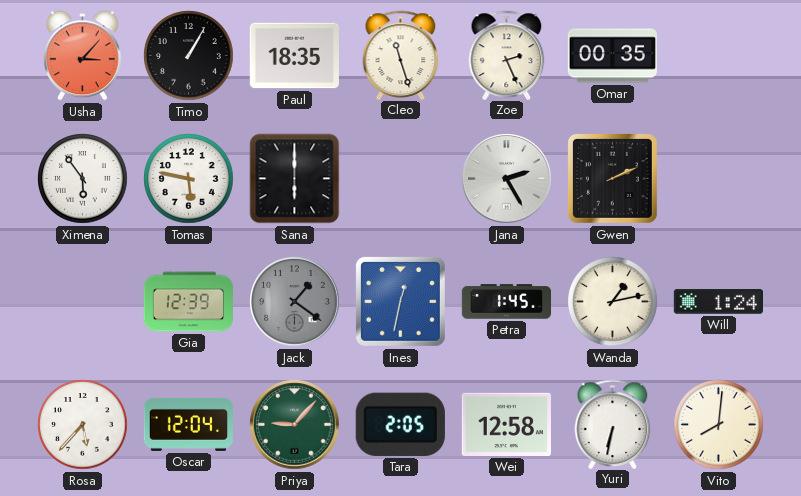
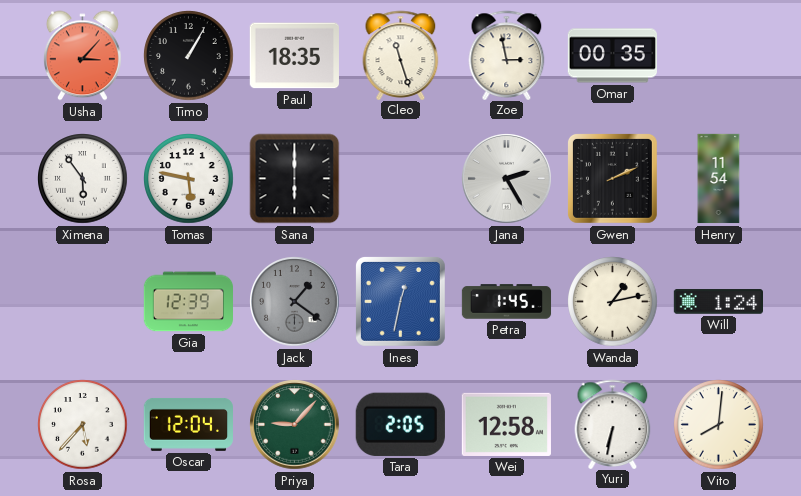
Zoe: 2:26 -> 2:58
Henry: none -> 11:54
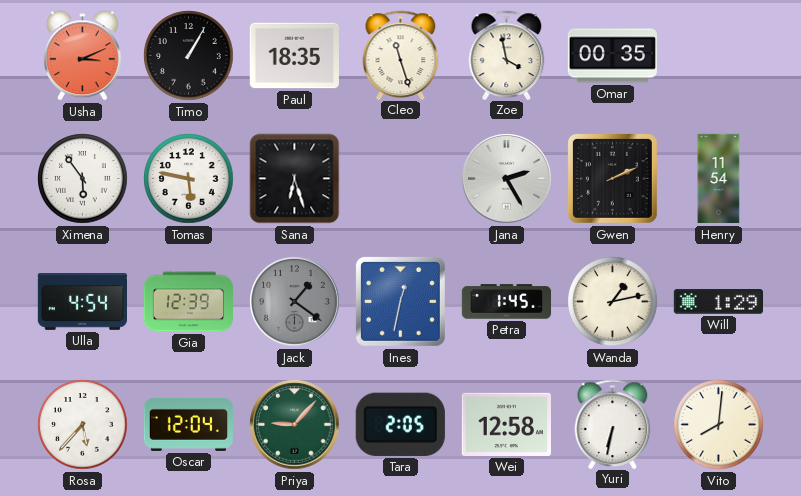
Usha: 3:07 -> 3:11
Zoe: 2:58 -> 3:58
Sana: 6:00 -> 6:27
Ulla: none -> 4:54
Will: 1:24 -> 1:29
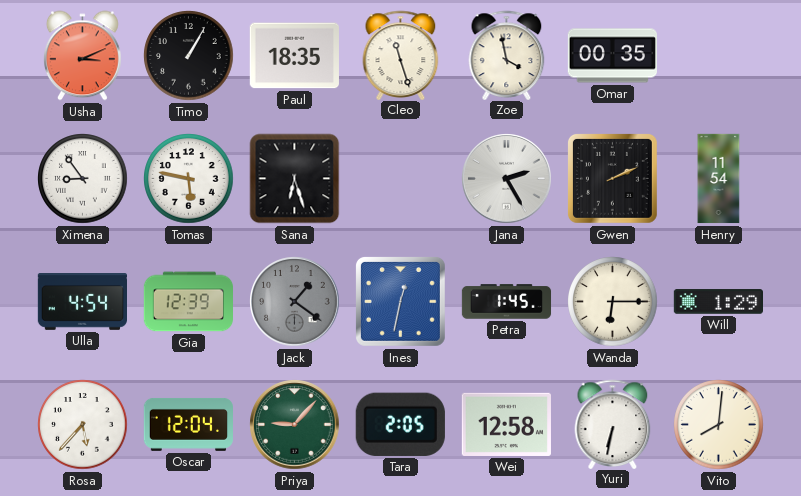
Ximena: 5:54 -> 8:54
Wanda: 1:13 -> 6:15
